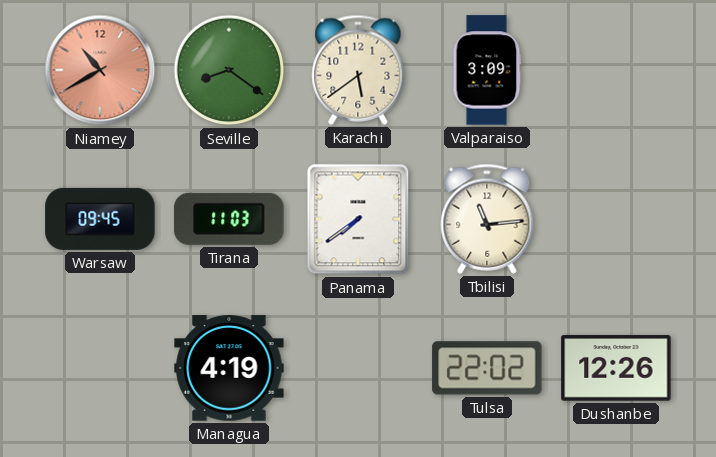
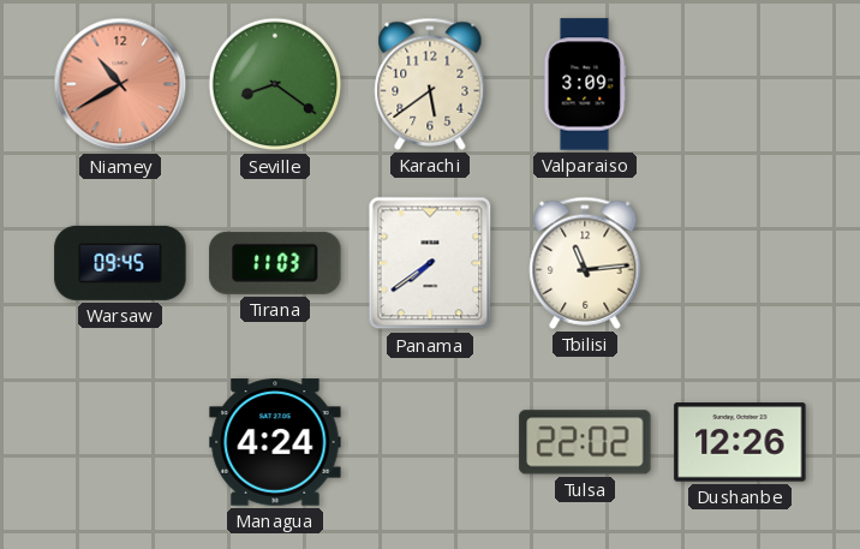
Managua: 4:19 -> 4:24
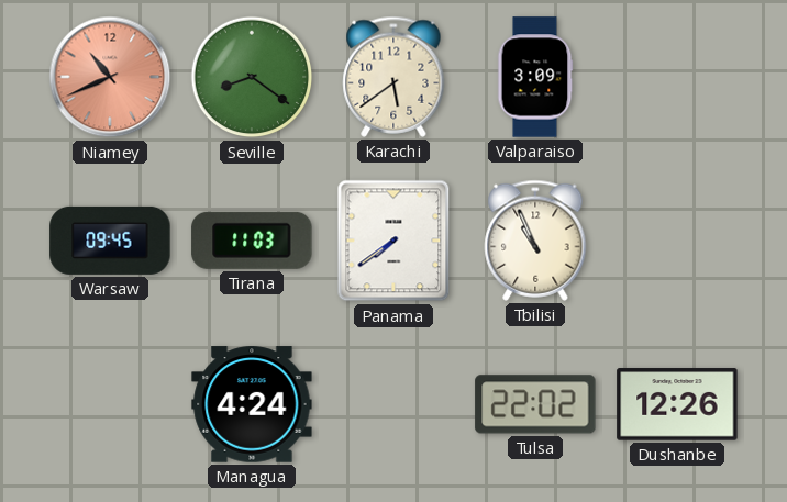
Niamey: 10:40 -> 10:41
Tbilisi: 11:14 -> 10:56
